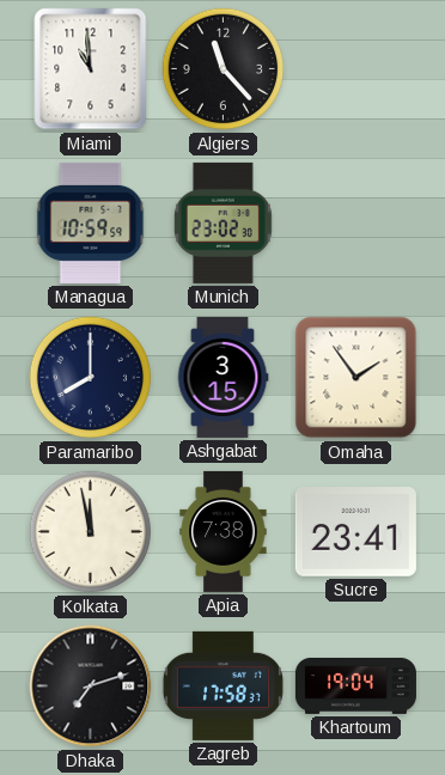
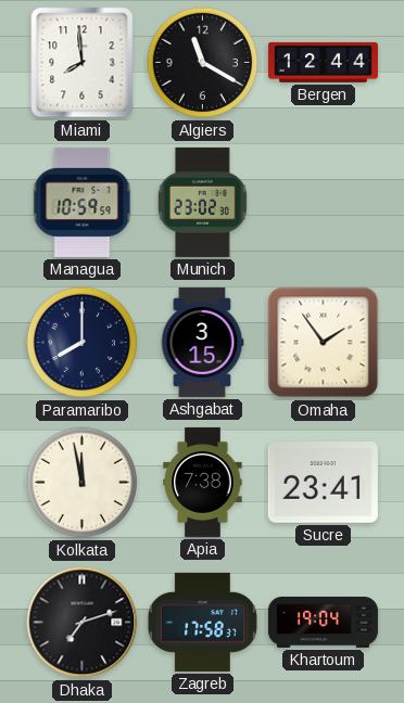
Miami: 10:59 -> 7:59
Algiers: 11:23 -> 11:20
Bergen: none -> 12:44
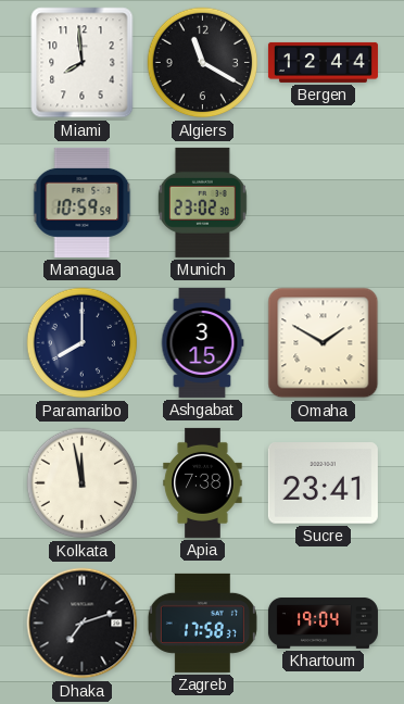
Omaha: 1:54 -> 1:50
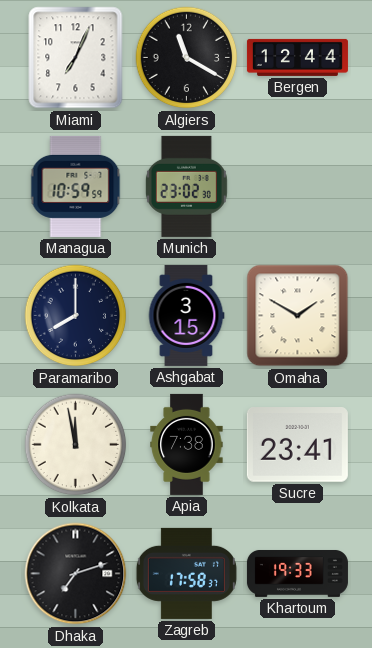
Miami: 7:59 -> 7:04
Khartoum: 19:04 -> 19:33
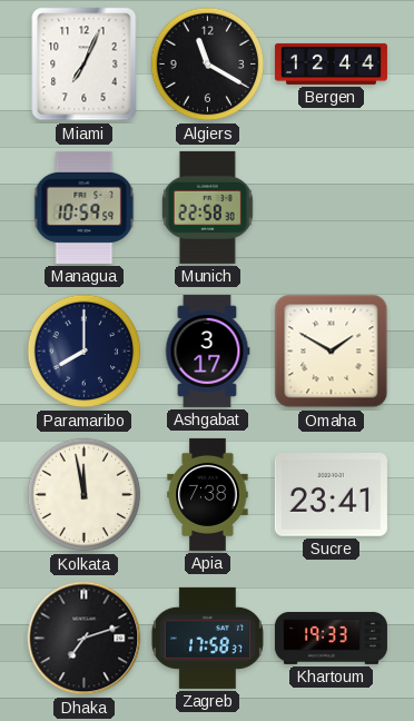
Munich: 23:02 -> 22:58
Ashgabat: 3:15 -> 3:17
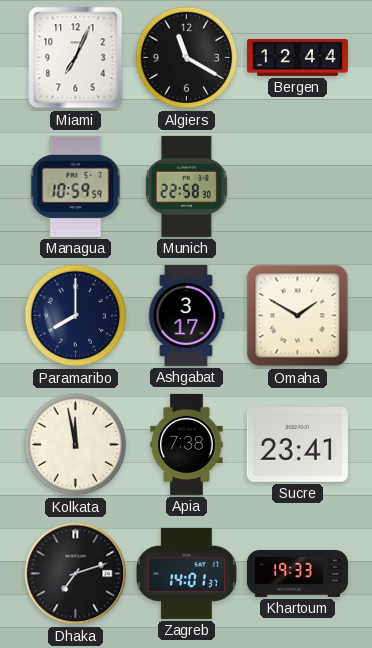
Zagreb: 17:58 -> 14:01
